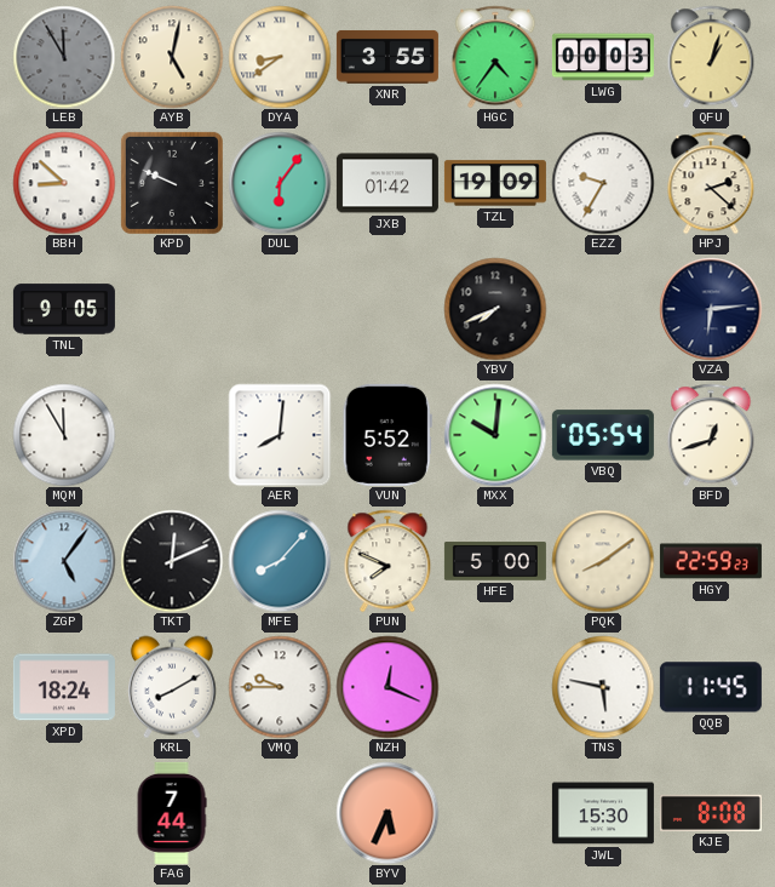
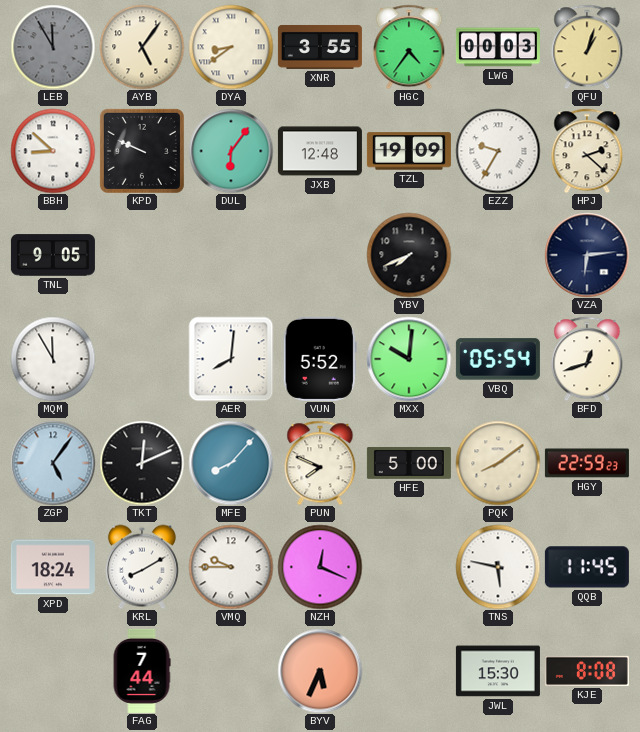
AYB: 5:02 -> 5:06
JXB: 01:42 -> 12:48
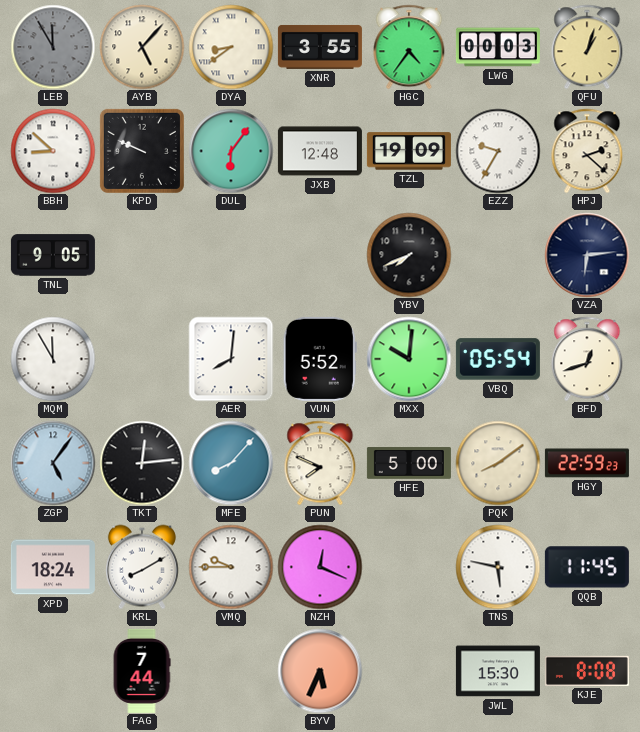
AYB: 5:06 -> 5:07
TKT: 12:11 -> 12:14
